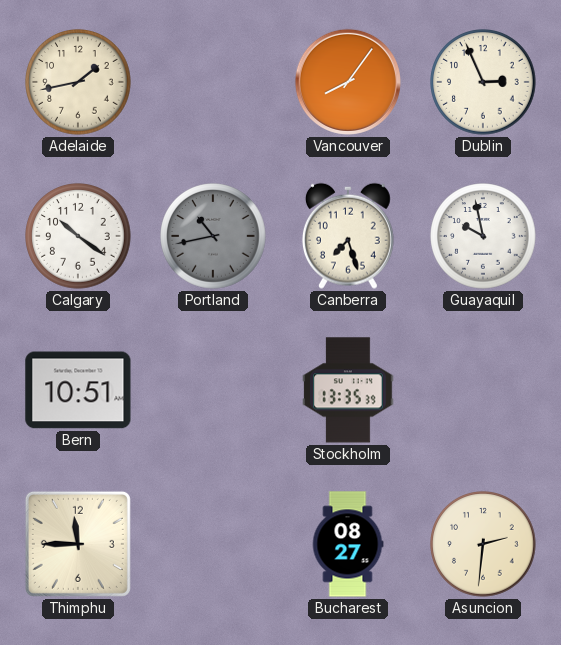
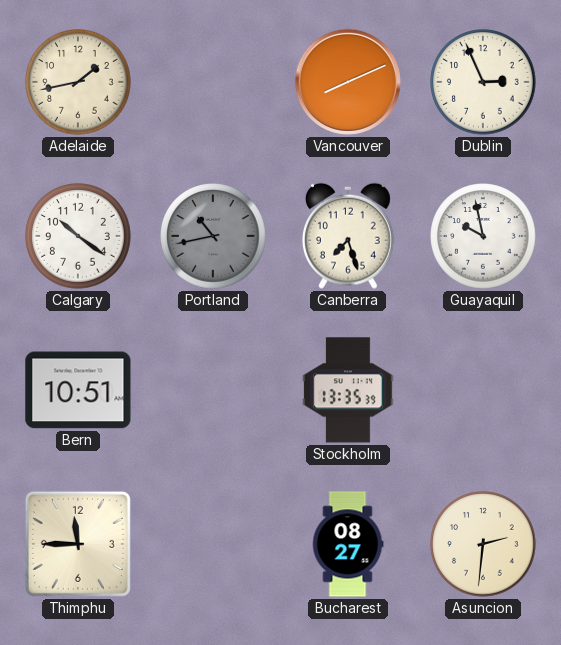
Vancouver: 8:06 -> 8:11
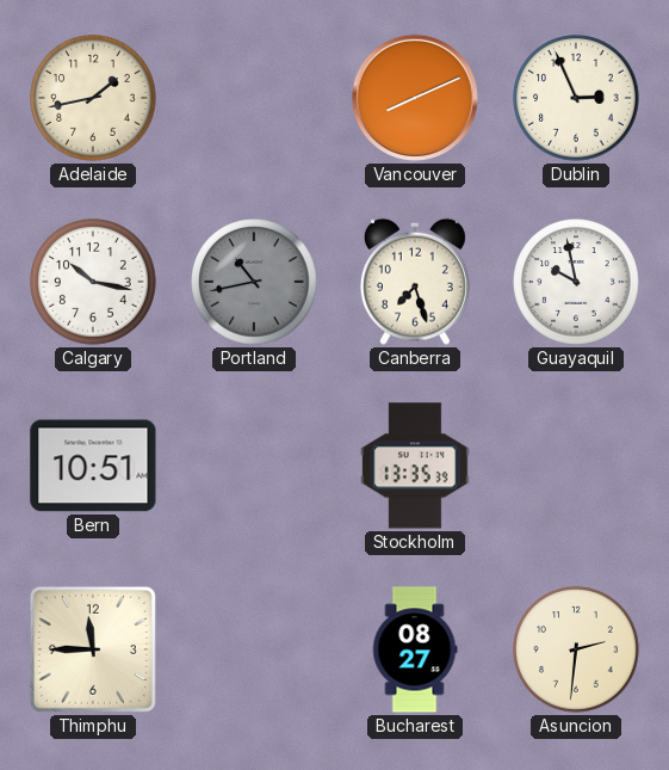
Calgary: 10:21 -> 10:17
